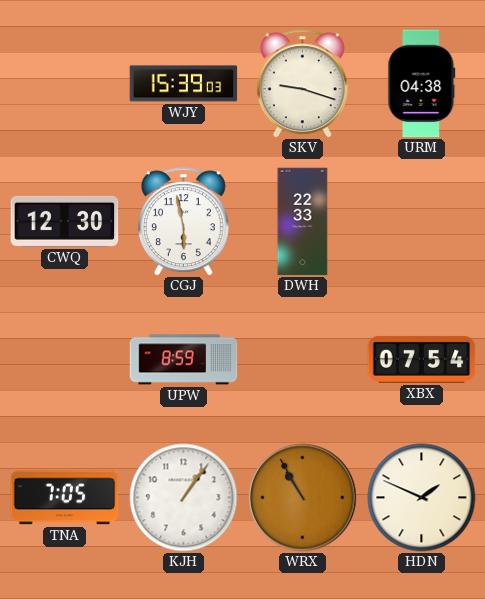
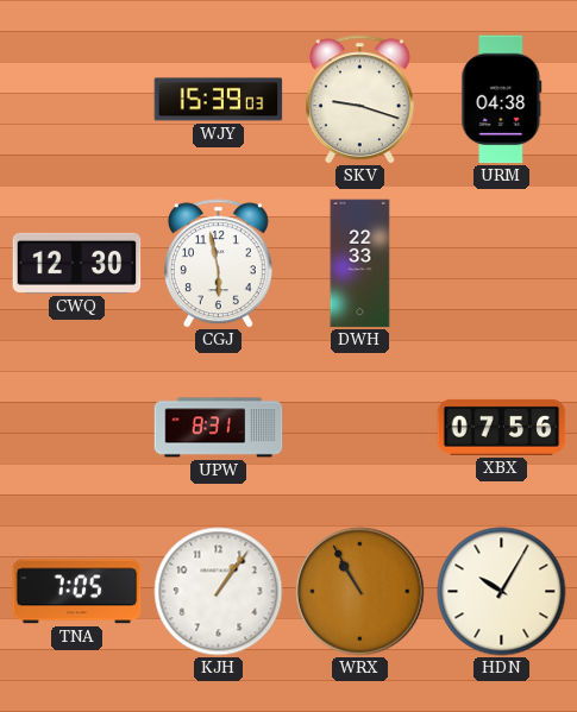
UPW: 8:59 -> 8:31
XBX: 07:54 -> 07:56
HDN: 1:49 -> 10:05
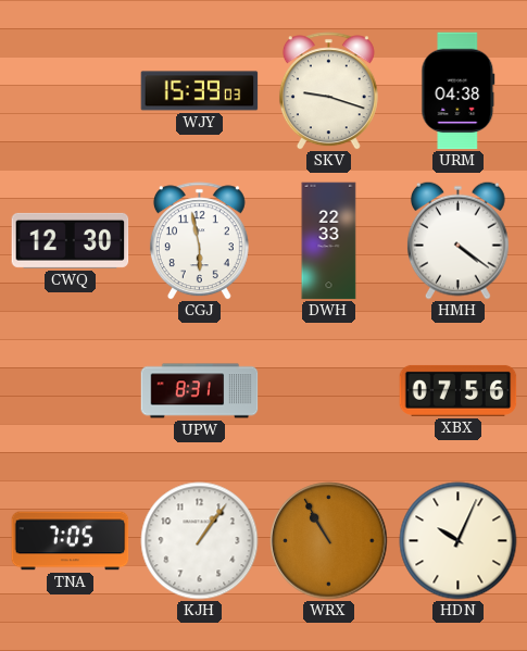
HMH: none -> 4:21
HDN: 10:05 -> 10:04
